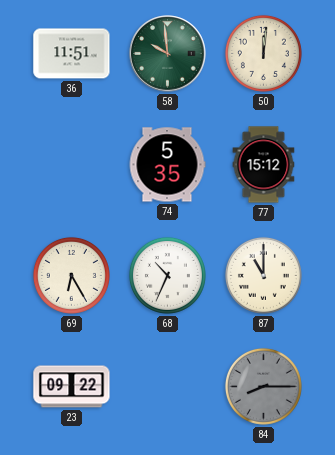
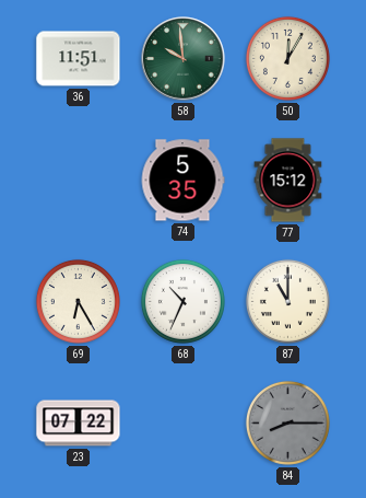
50: 12:01 -> 12:05
23: 09:22 -> 07:22
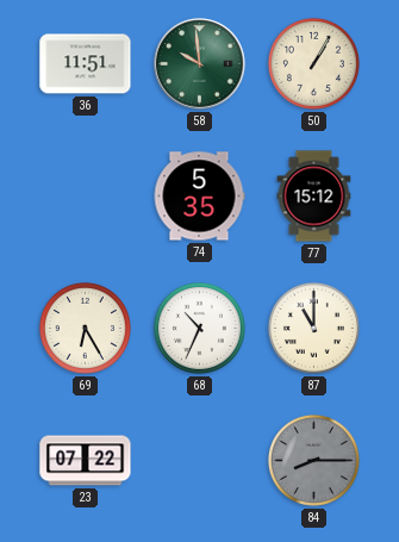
50: 12:05 -> 1:05
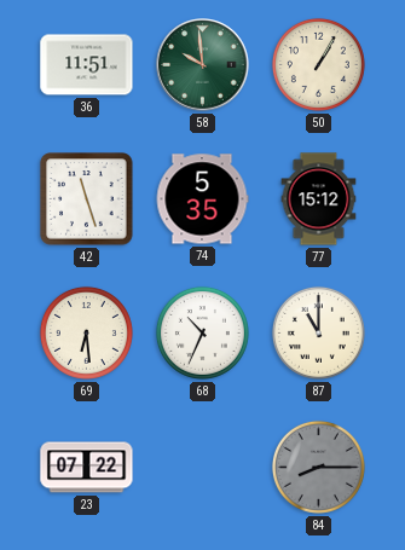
42: none -> 11:27
69: 6:25 -> 6:29
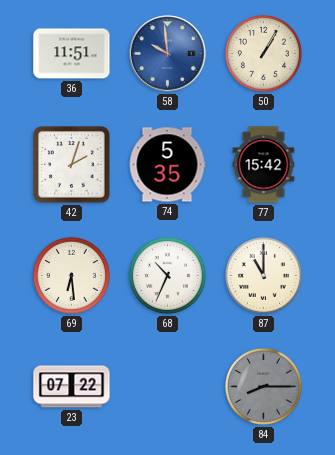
58 dial: green -> blue
42: 11:27 -> 2:03
77: 15:12 -> 15:42
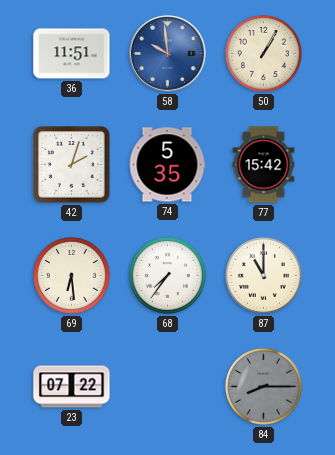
68: 10:34 -> 7:36
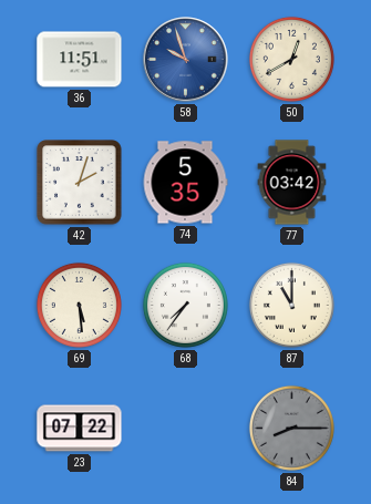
58: 9:59 -> 9:57
50: 1:05 -> 12:40
77: 15:42 -> 03:42
69: 6:29 -> 5:29
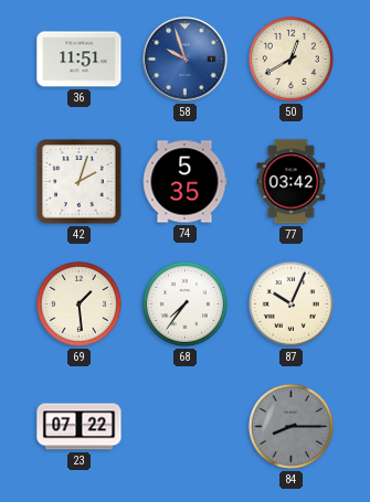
69: 5:29 -> 1:29
87: 11:00 -> 10:04
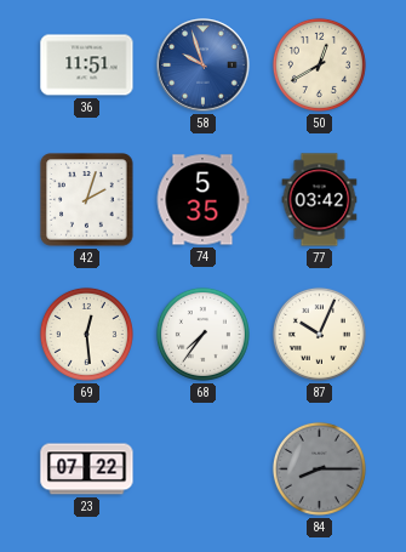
69: 1:29 -> 12:29
